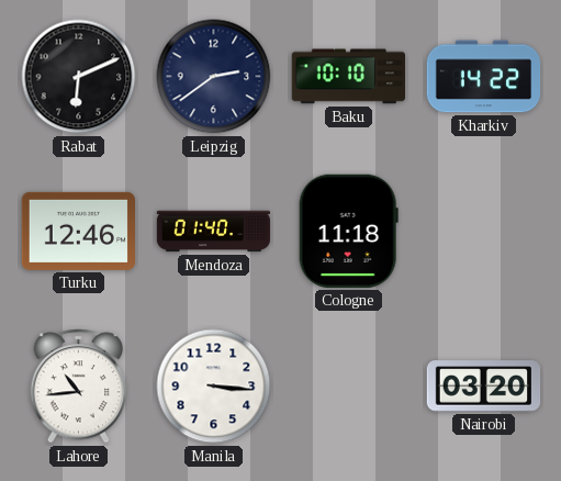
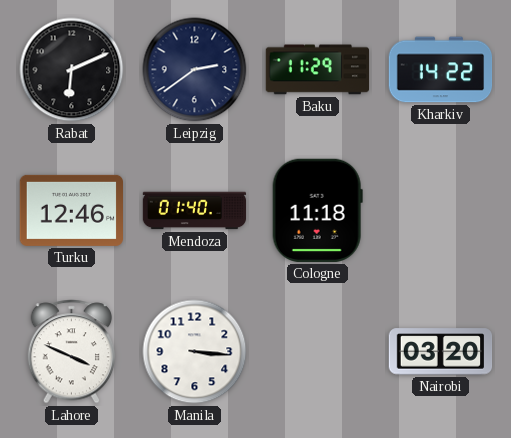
Baku: 10:10 -> 11:29
Lahore: 10:44 -> 3:49
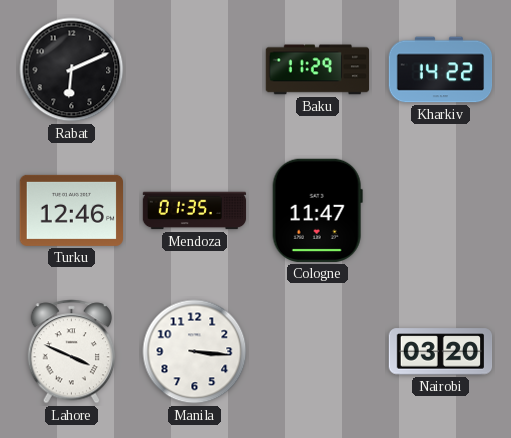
Leipzig: 2:39 -> none
Mendoza: 01:40 -> 01:35
Cologne: 11:18 -> 11:47
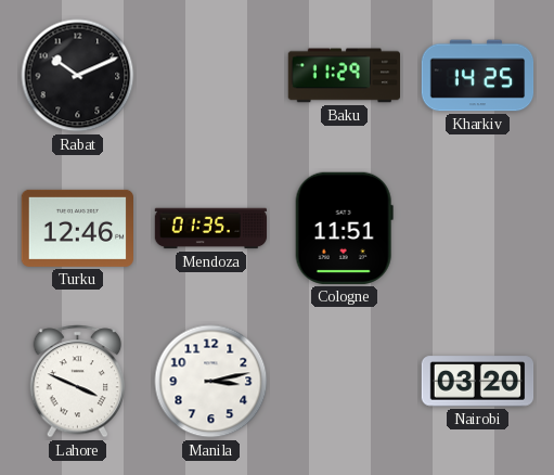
Rabat: 6:11 -> 10:11
Kharkiv: 14:22 -> 14:25
Cologne: 11:47 -> 11:51
Manila: 3:16 -> 3:13
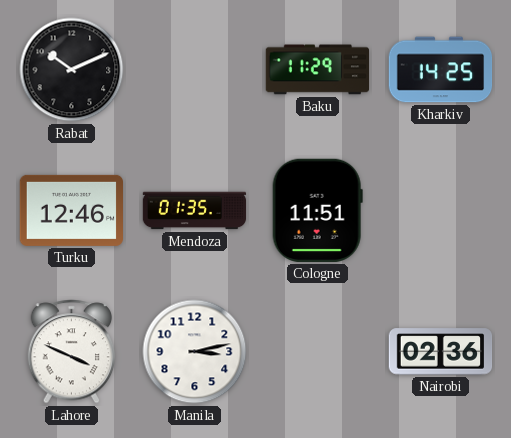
Nairobi: 03:20 -> 02:36
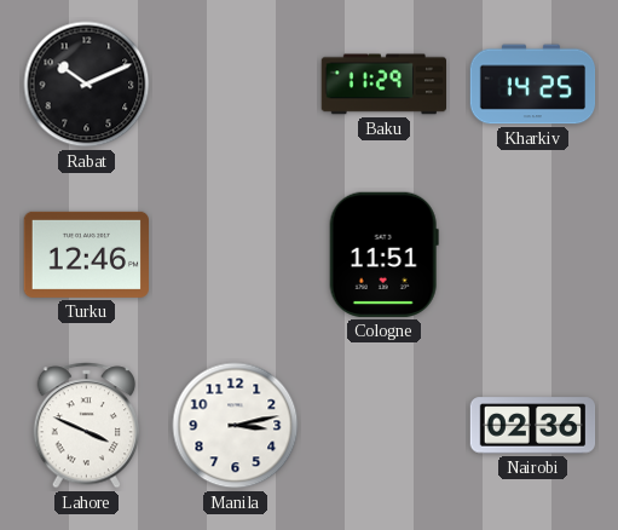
Mendoza: 01:35 -> none
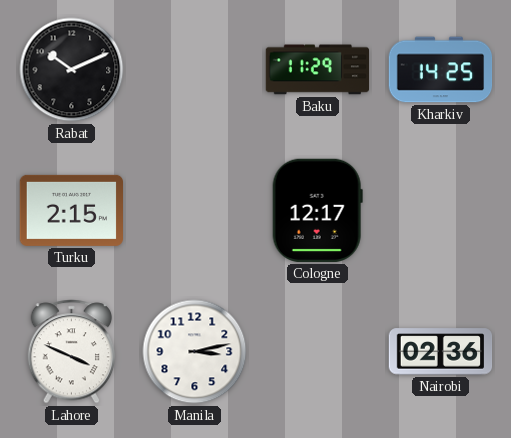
Turku: 12:46 -> 2:15
Cologne: 11:51 -> 12:17
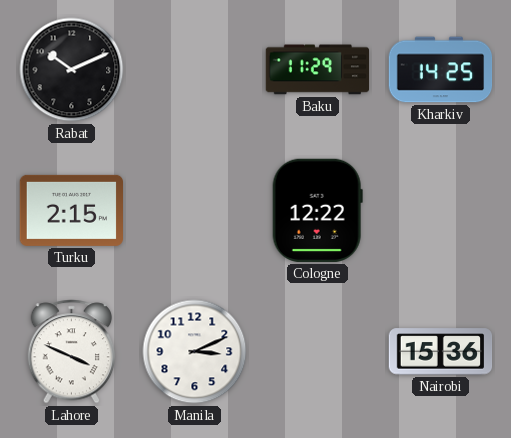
Cologne: 12:17 -> 12:22
Manila: 3:13 -> 3:11
Nairobi: 02:36 -> 15:36
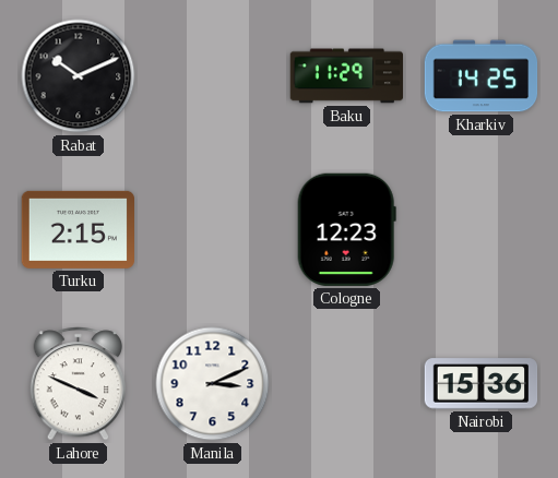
Cologne: 12:22 -> 12:23
